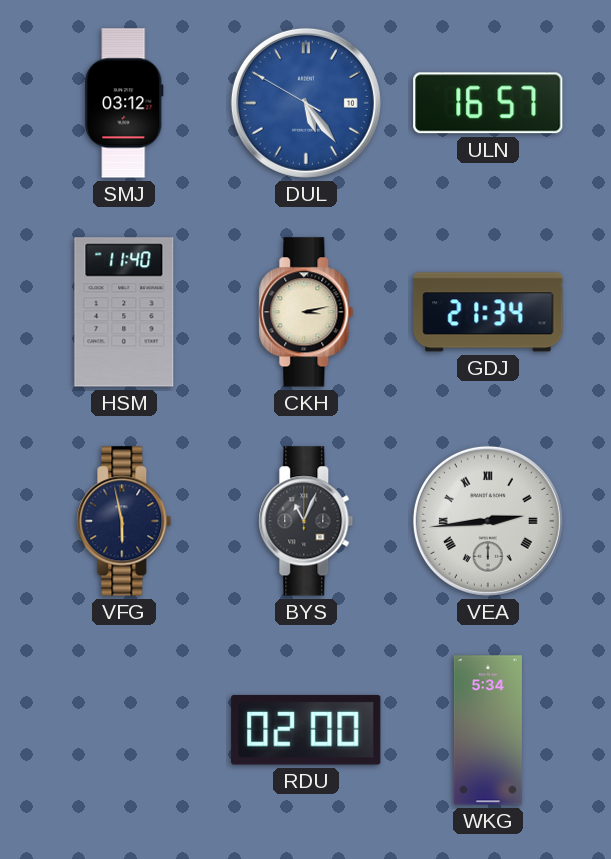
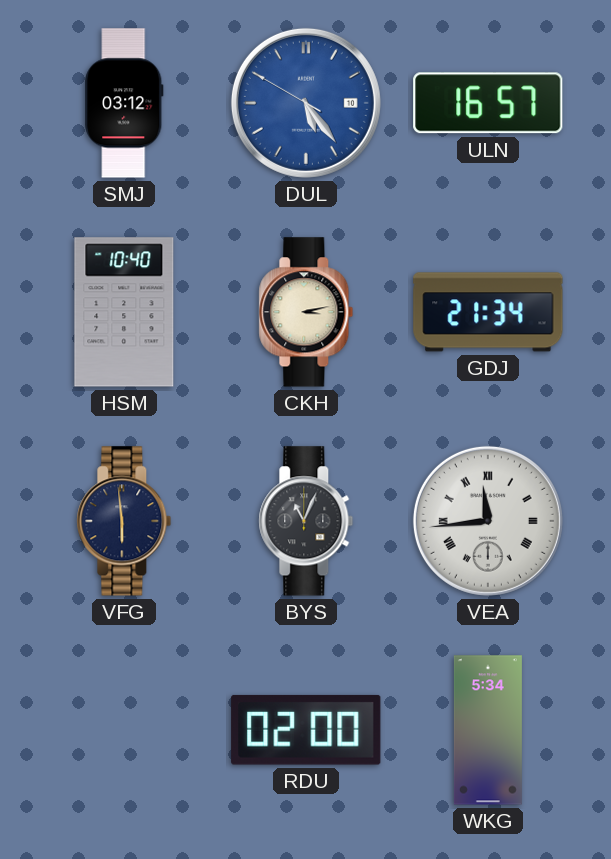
HSM: 11:40 -> 10:40
VFG: 5:58 -> 5:59
VEA: 2:44 -> 11:44
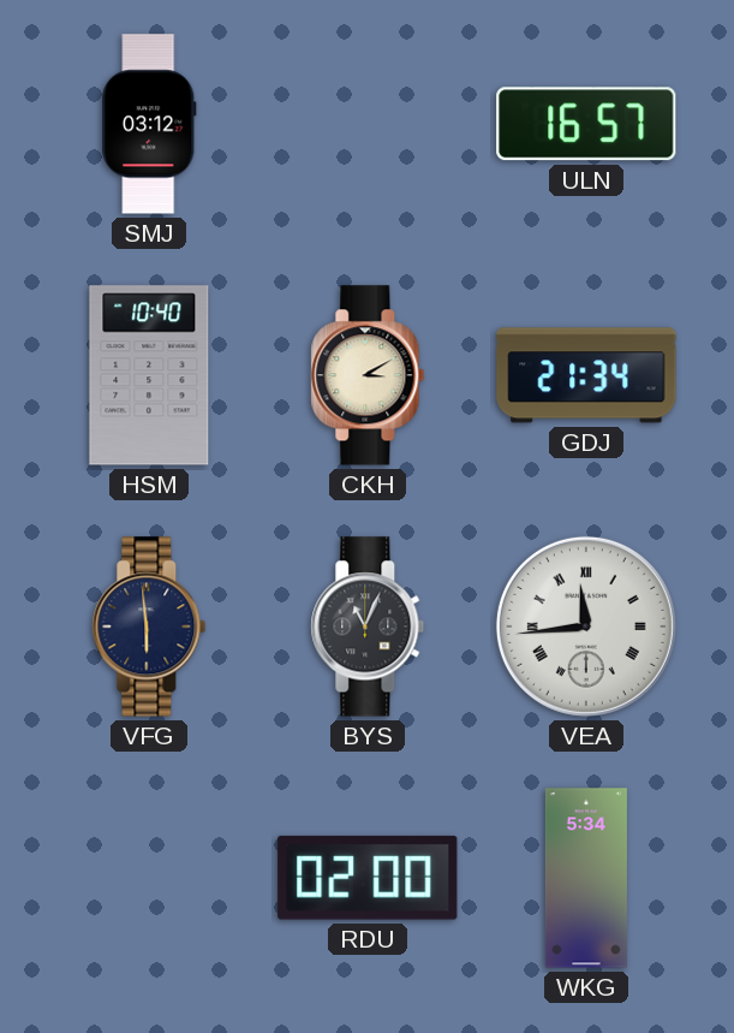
DUL: 5:23 -> none
CKH: 3:13 -> 3:10
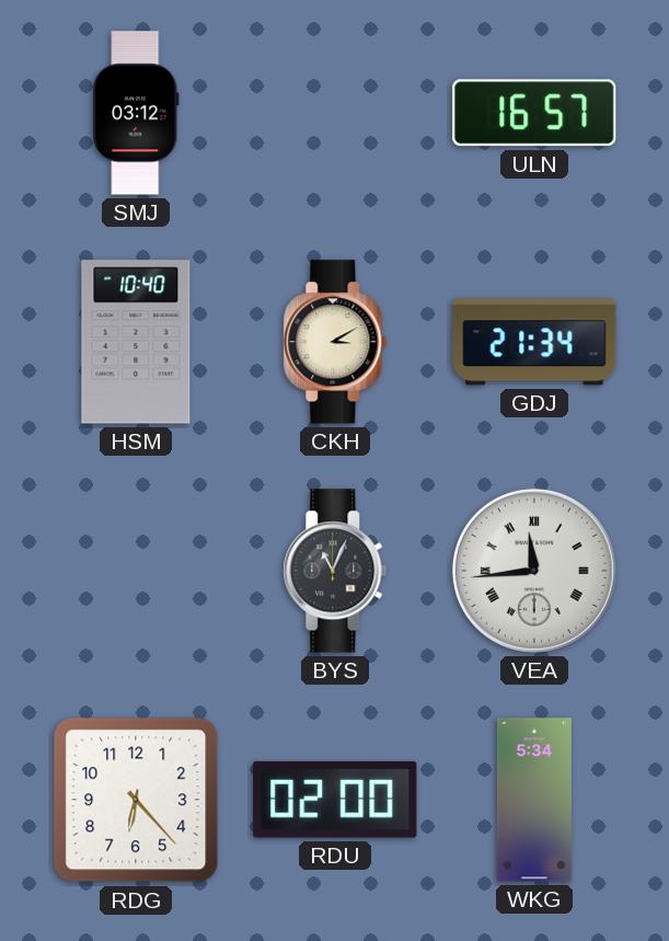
VFG: 5:59 -> none
RDG: none -> 6:23
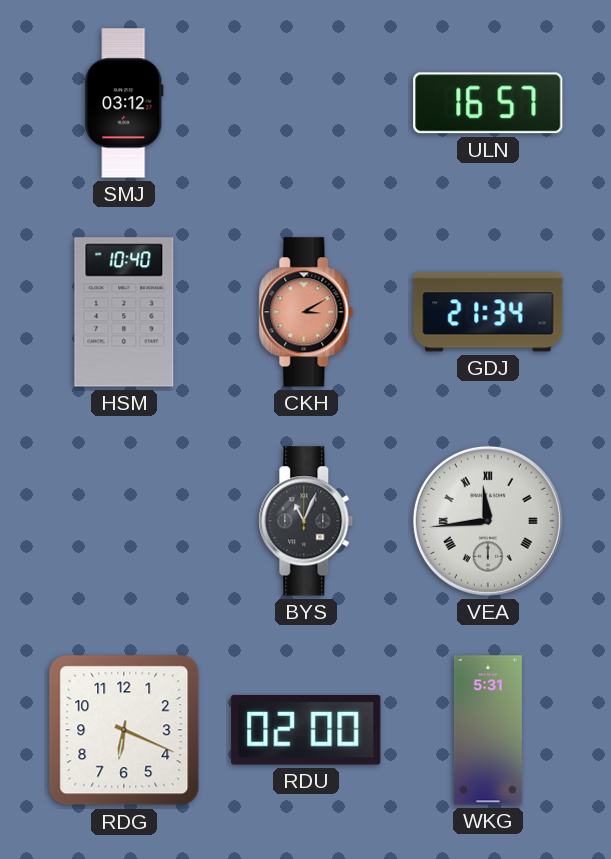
CKH dial: cream -> salmon
RDG: 6:23 -> 6:19
WKG: 5:34 -> 5:31
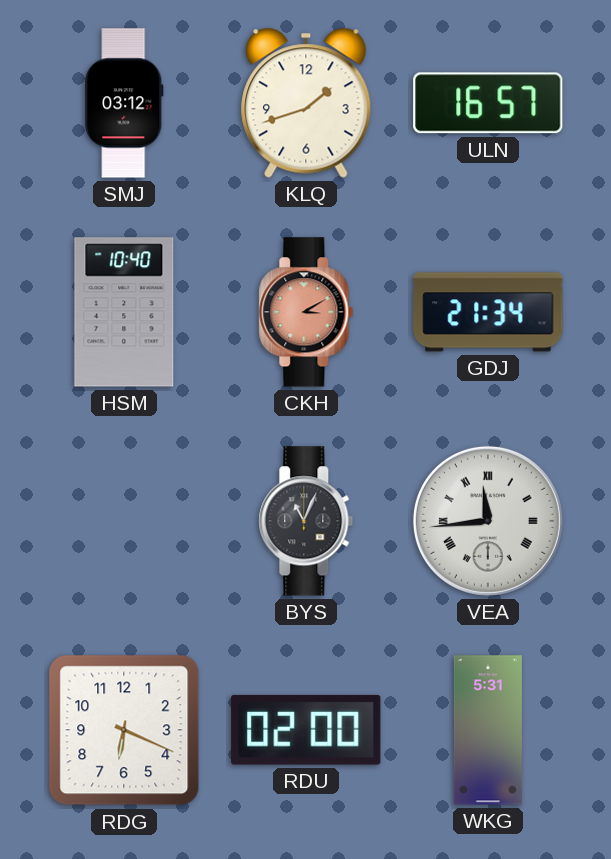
KLQ: none -> 1:42
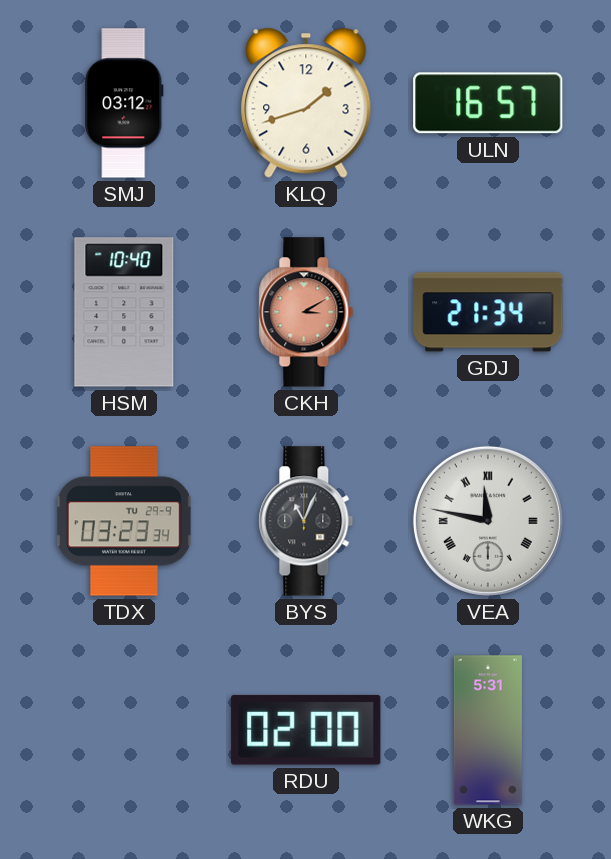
TDX: none -> 03:23
VEA: 11:44 -> 11:47
RDG: 6:19 -> none
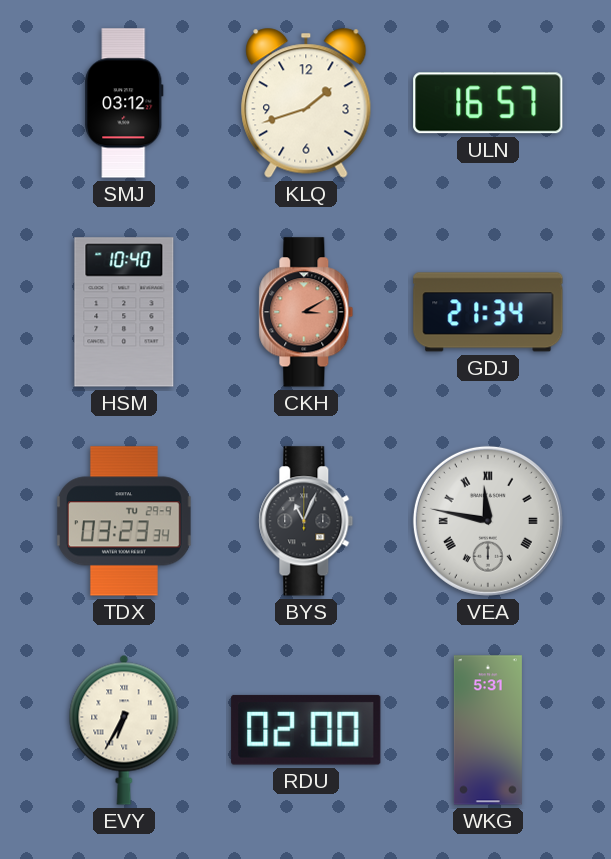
EVY: none -> 6:35
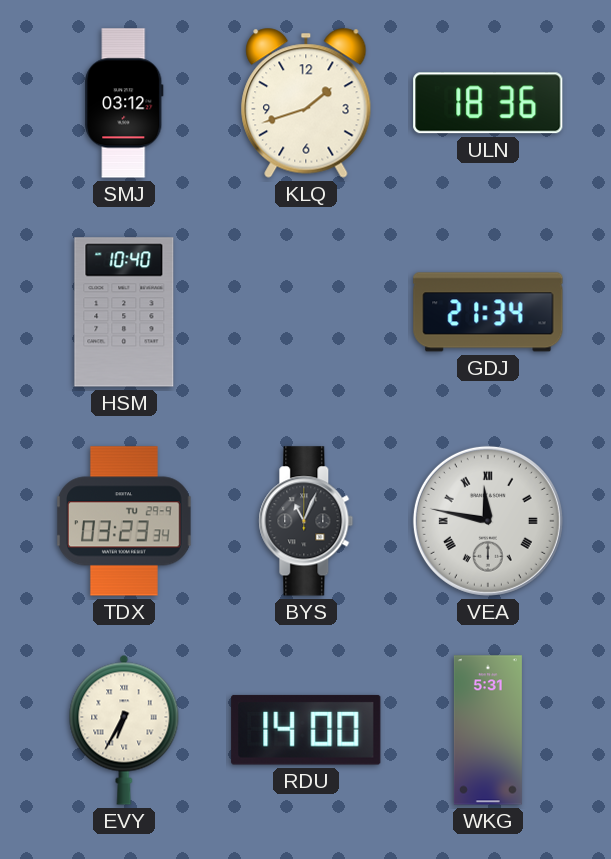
ULN: 16:57 -> 18:36
CKH: 3:10 -> none
RDU: 02:00 -> 14:00
